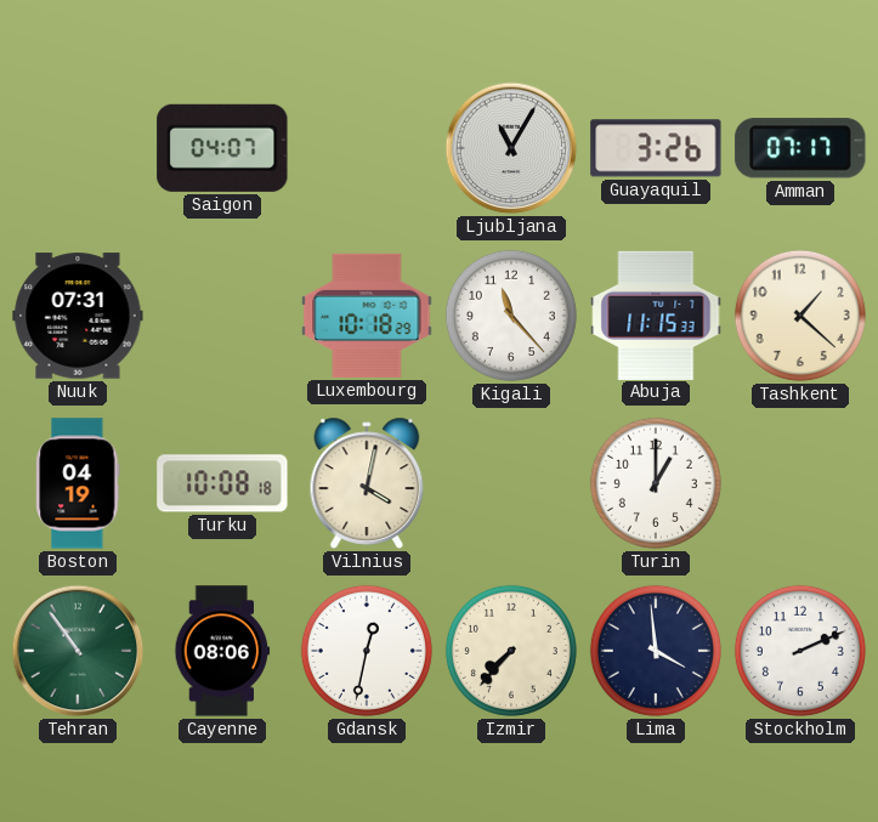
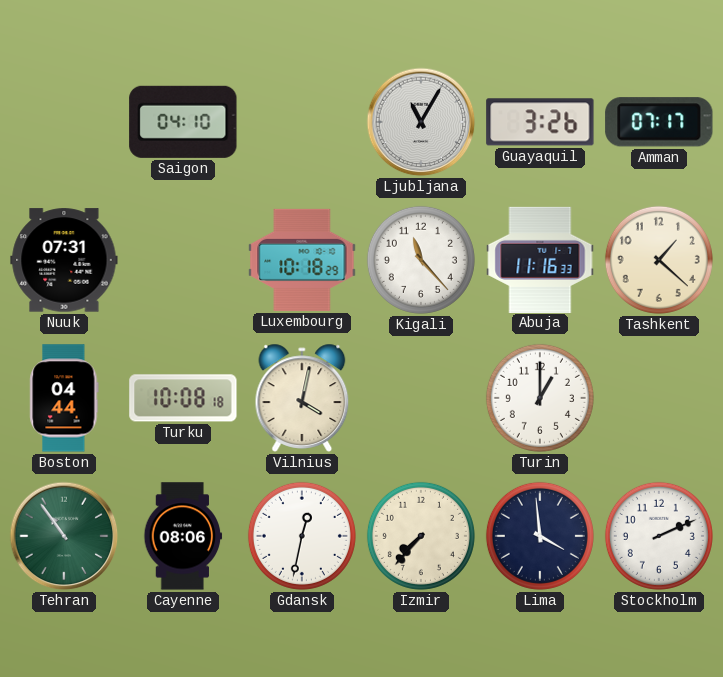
Saigon: 04:07 -> 04:10
Abuja: 11:15 -> 11:16
Boston: 04:19 -> 04:44
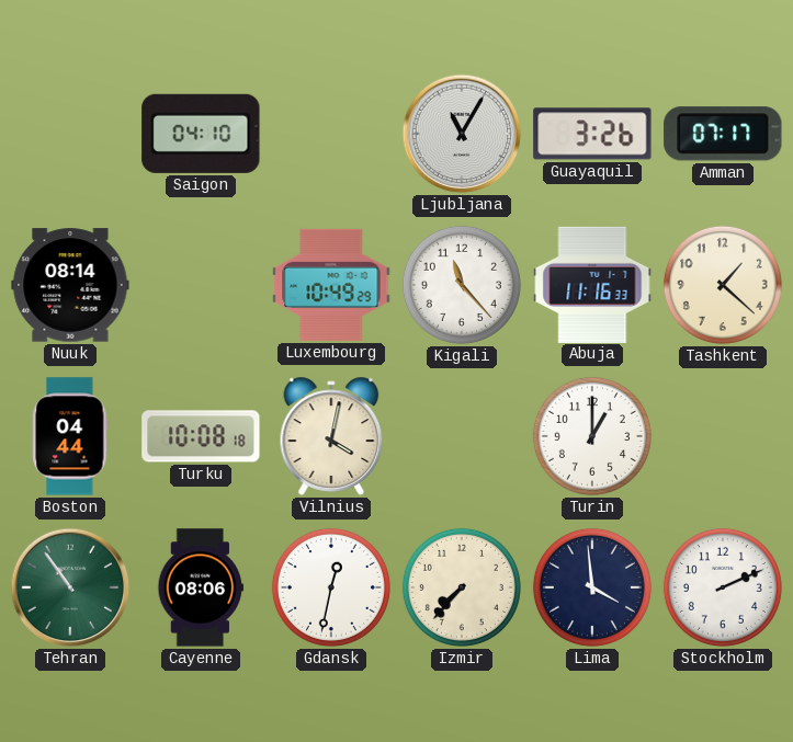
Nuuk: 07:31 -> 08:14
Luxembourg: 10:18 -> 10:49
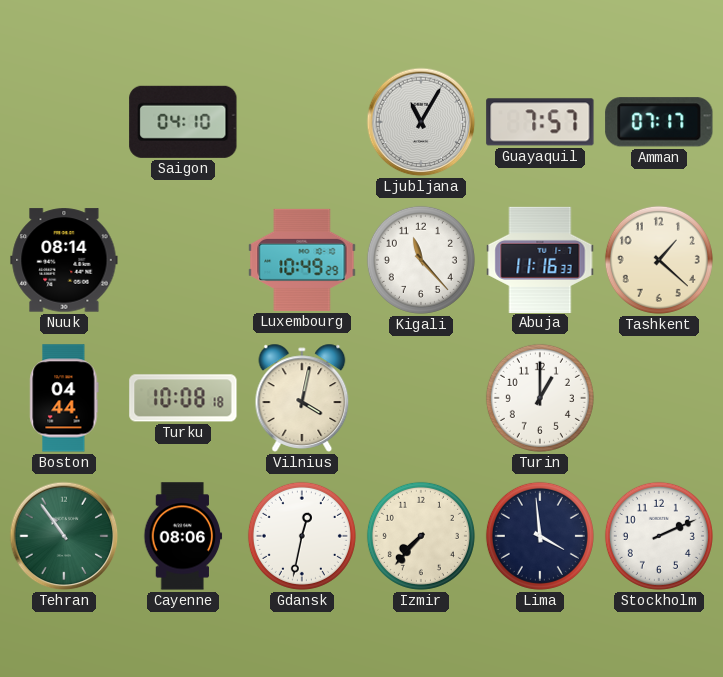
Guayaquil: 3:26 -> 7:57
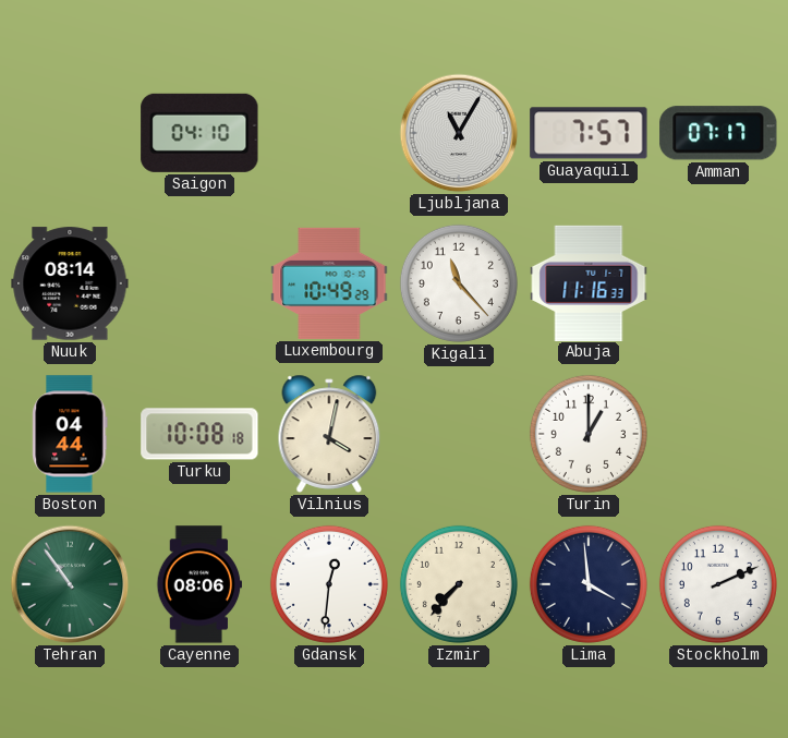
Tashkent: 1:22 -> none
Gdansk: 12:32 -> 12:31
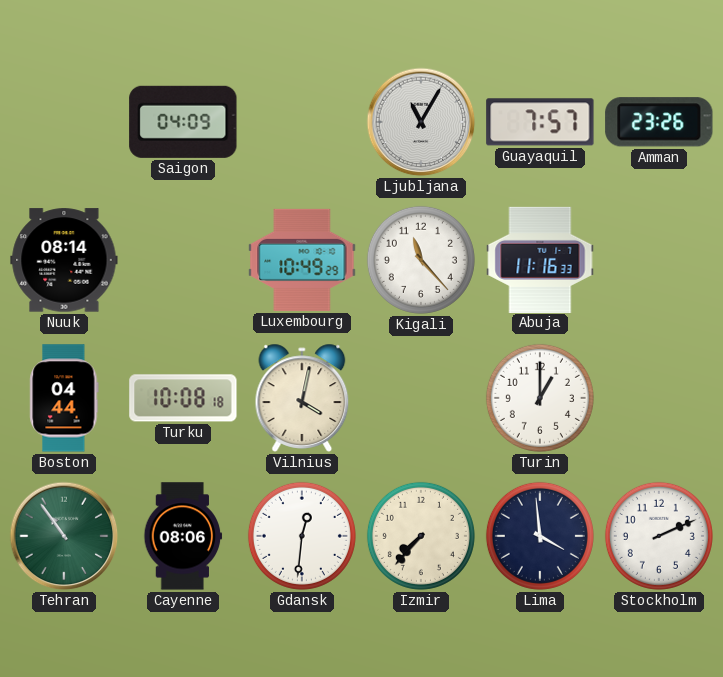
Saigon: 04:10 -> 04:09
Amman: 07:17 -> 23:26
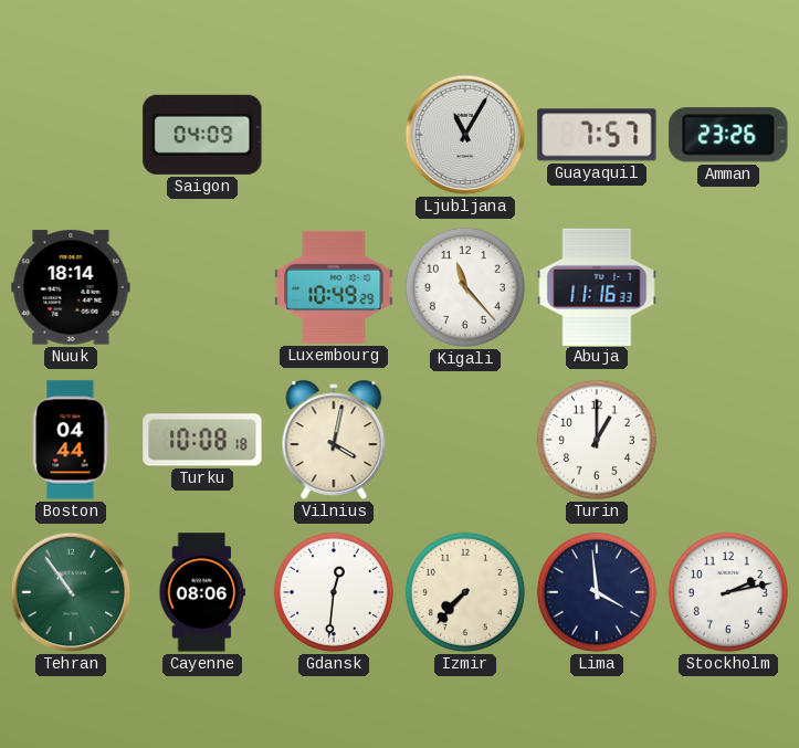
Nuuk: 08:14 -> 18:14
Stockholm: 2:11 -> 2:13
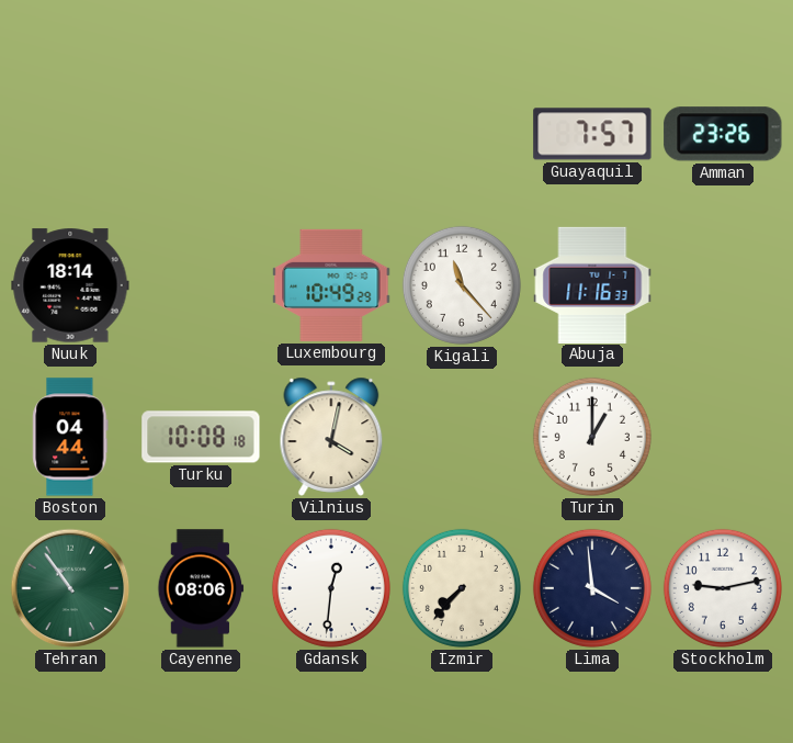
Saigon: 04:09 -> none
Ljubljana: 11:05 -> none
Stockholm: 2:13 -> 9:13
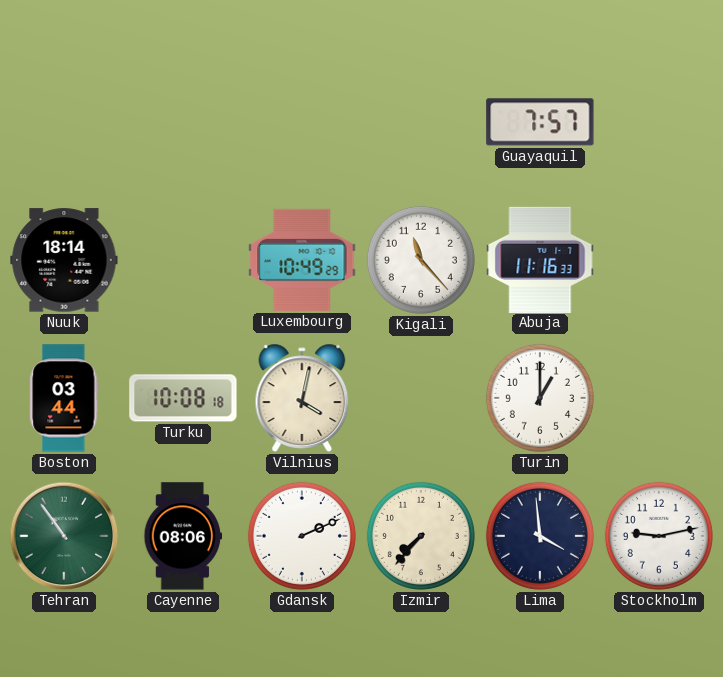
Amman: 23:26 -> none
Boston: 04:44 -> 03:44
Gdansk: 12:31 -> 2:11
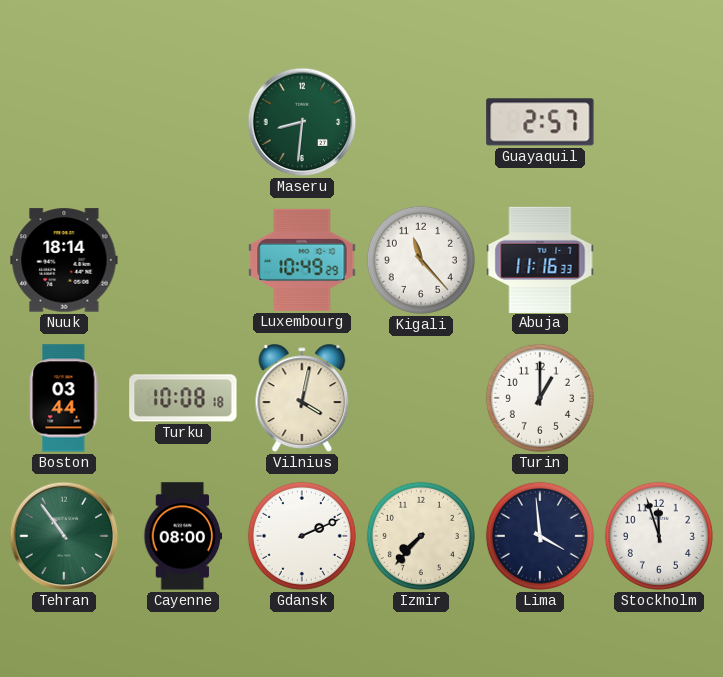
Maseru: none -> 8:31
Guayaquil: 7:57 -> 2:57
Cayenne: 08:06 -> 08:00
Stockholm: 9:13 -> 11:57
